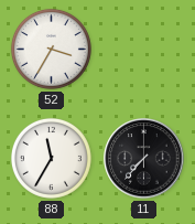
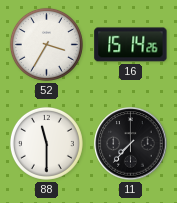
16: none -> 15:14
88: 11:35 -> 11:30
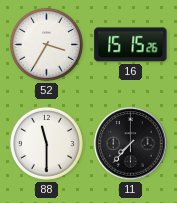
16: 15:14 -> 15:15
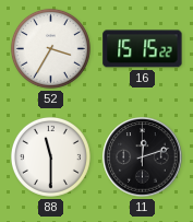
16: 15:15:26 -> 15:15:22
11: 7:37 -> 12:12
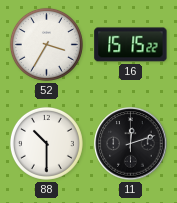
88: 11:30 -> 10:30
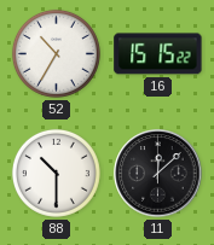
52: 3:35 -> 10:35
11: 12:12 -> 12:08
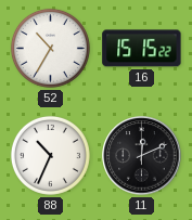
88: 10:30 -> 10:34
11: 12:08 -> 12:11
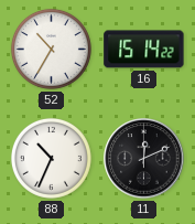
16: 15:15 -> 15:14
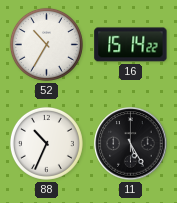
11: 12:11 -> 5:25
